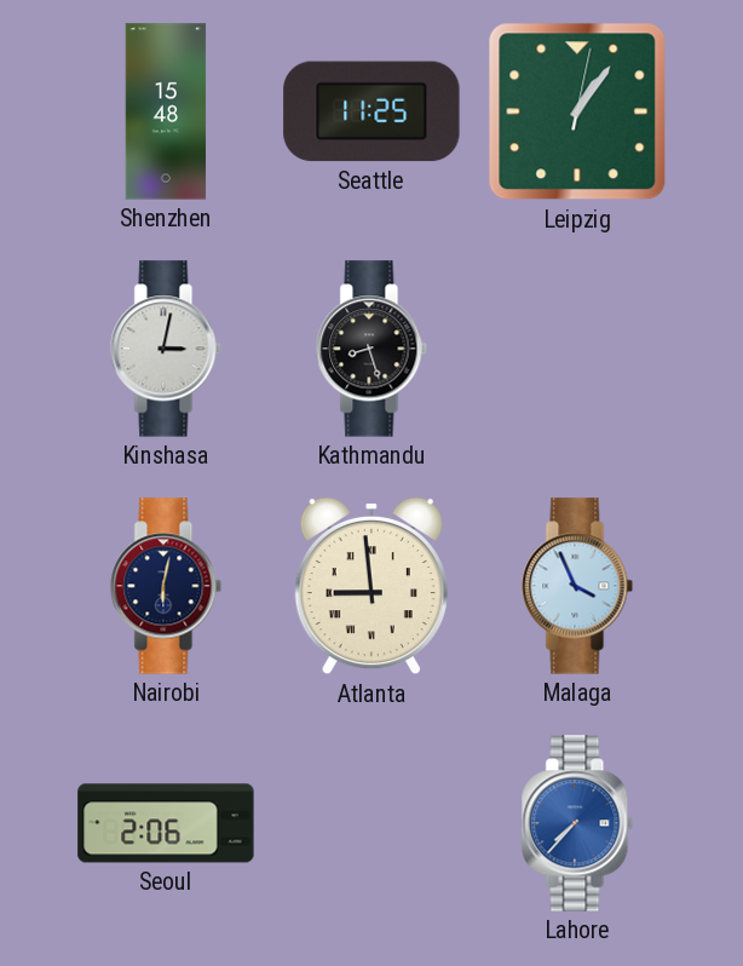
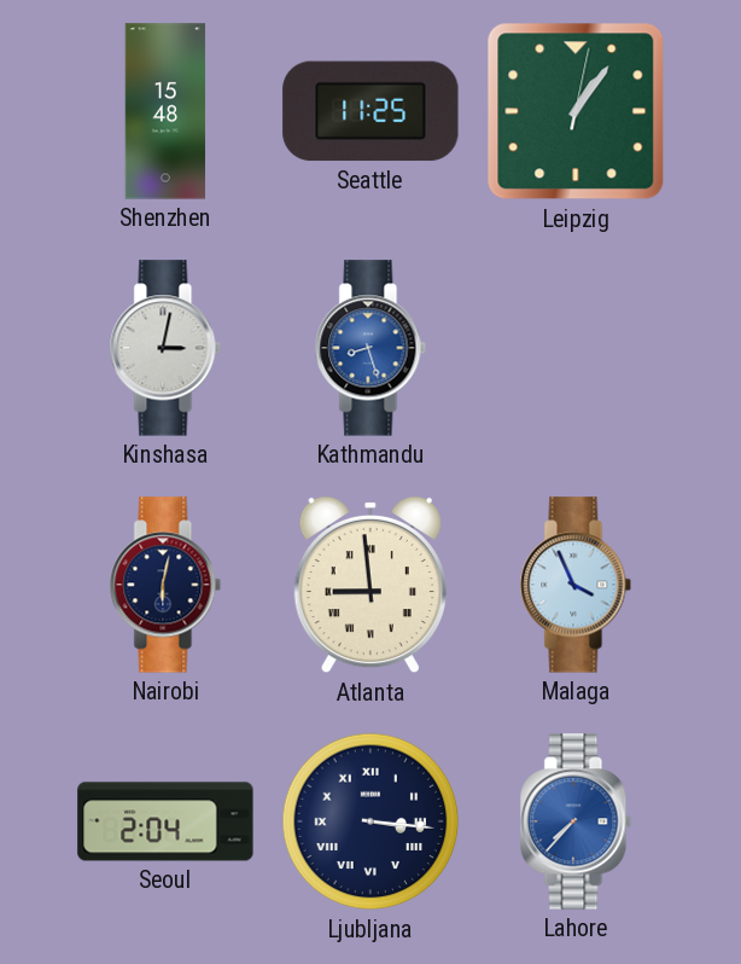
Kathmandu dial: black -> blue
Seoul: 2:06 -> 2:04
Ljubljana: none -> 3:16
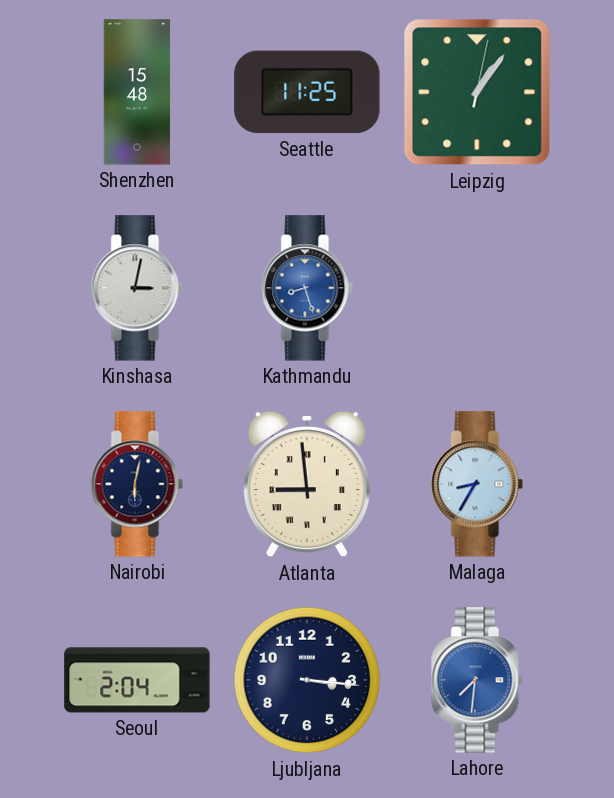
Malaga: 3:56 -> 8:35
Ljubljana numerals: Roman -> Arabic
Lahore: 7:37 -> 7:31
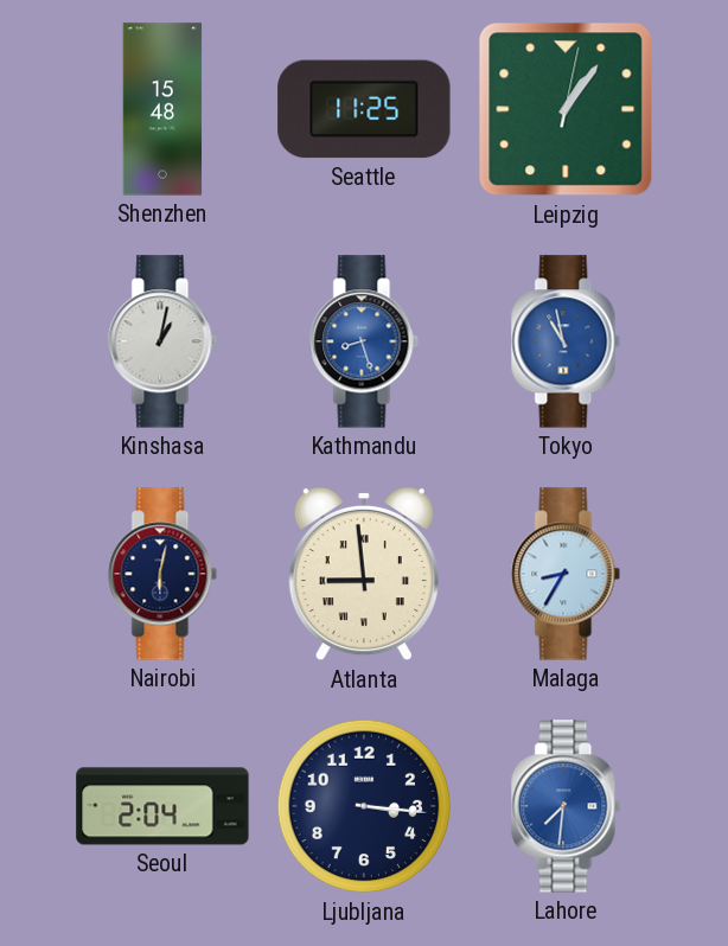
Kinshasa: 3:02 -> 1:02
Tokyo: none -> 10:58
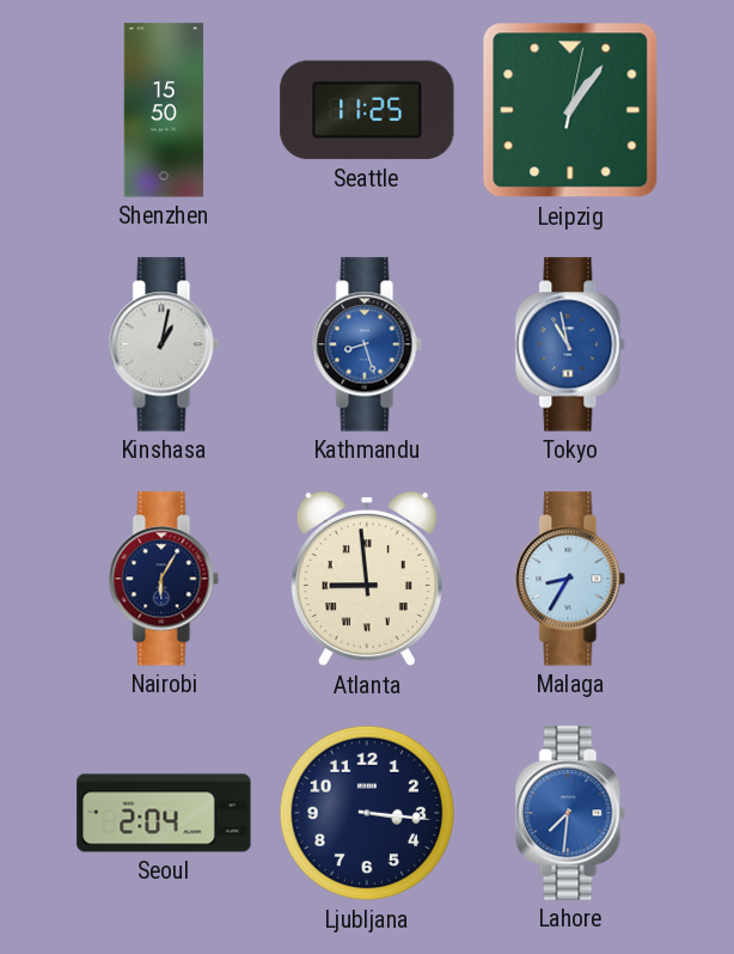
Shenzhen: 15:48 -> 15:50
Nairobi: 6:02 -> 6:05
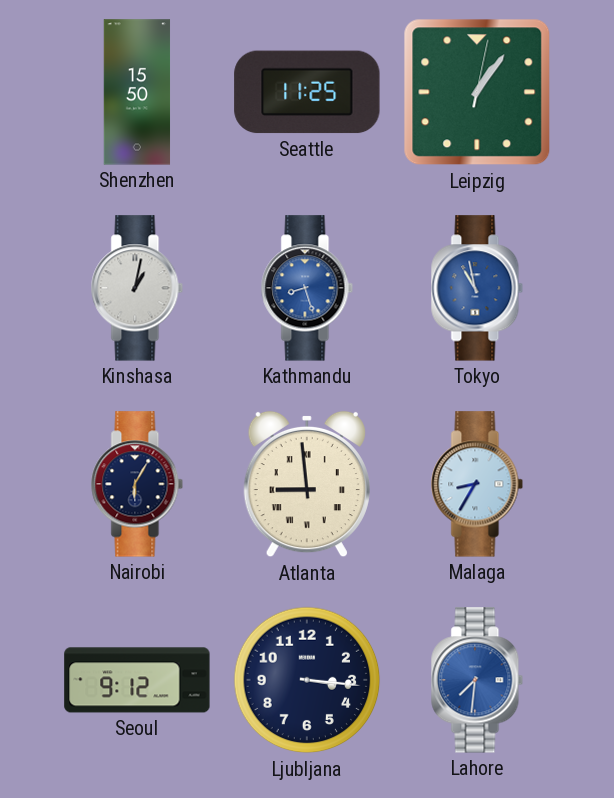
Seoul: 2:04 -> 9:12
